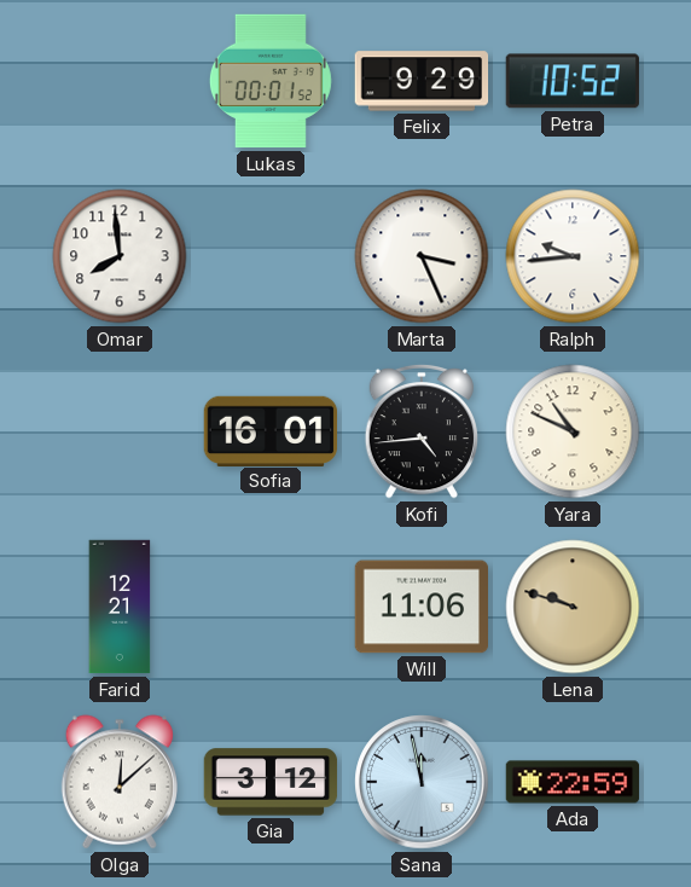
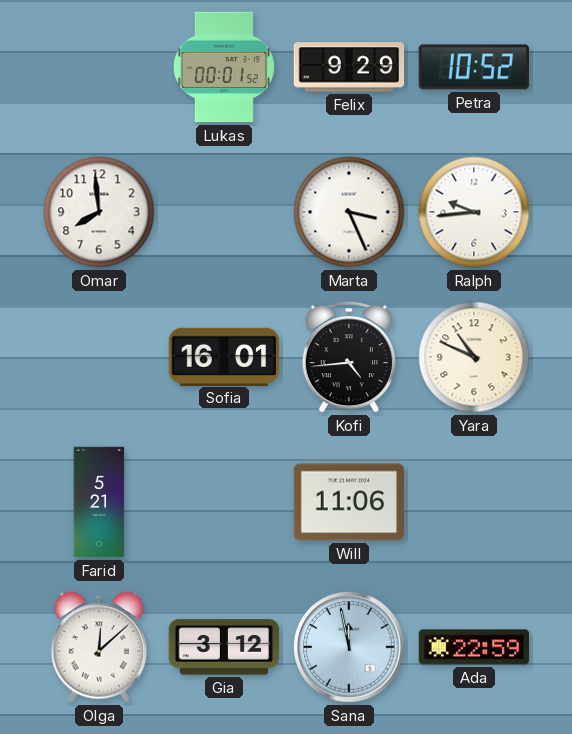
Farid: 12:21 -> 5:21
Lena: 9:48 -> none
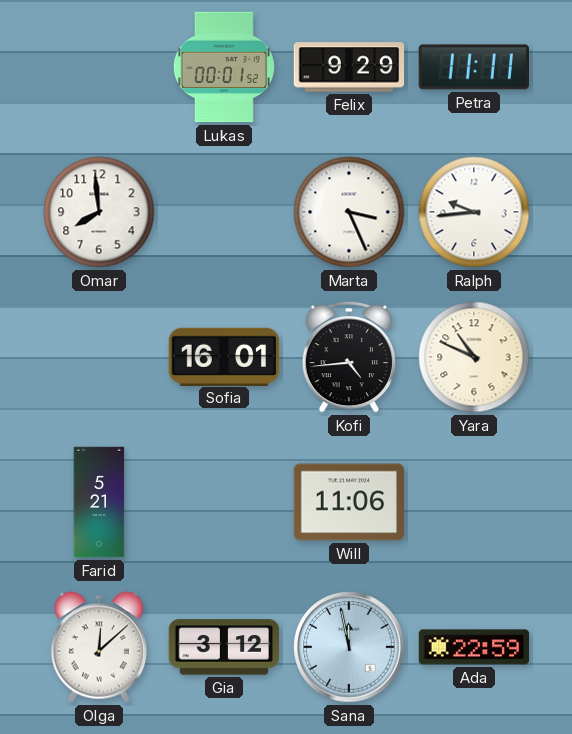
Petra: 10:52 -> 11:11
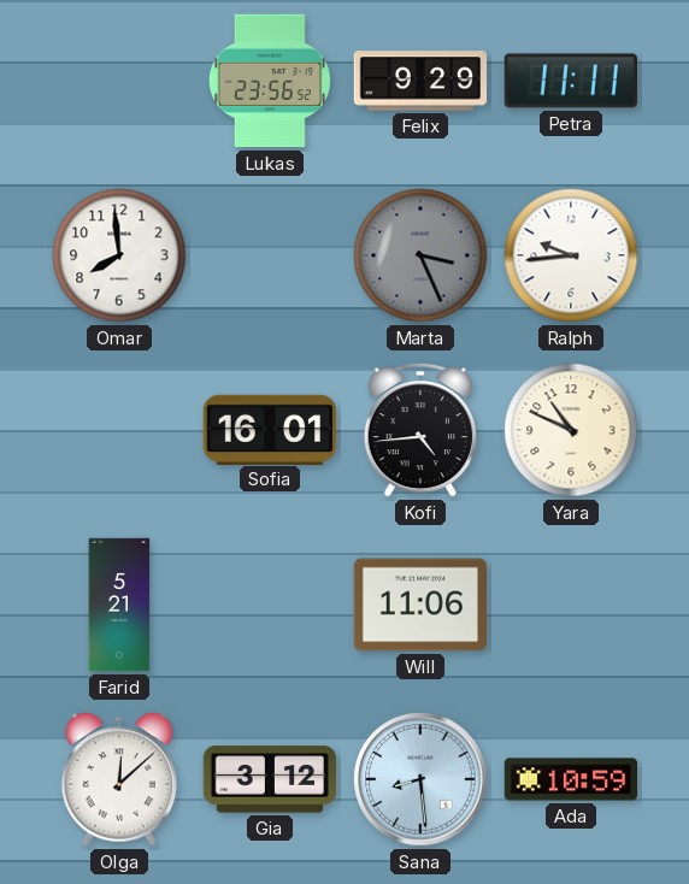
Lukas: 00:01 -> 23:56
Marta dial: white -> grey
Sana: 11:58 -> 8:29
Ada: 22:59 -> 10:59
